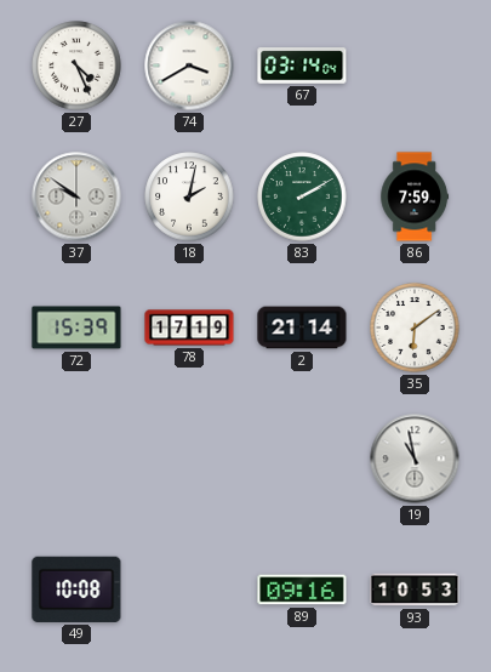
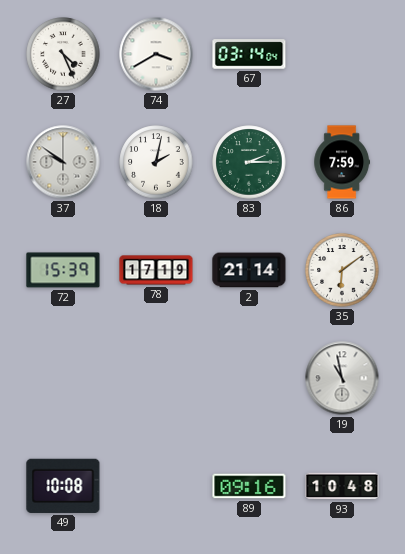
83: 2:10 -> 2:15
93: 10:53 -> 10:48
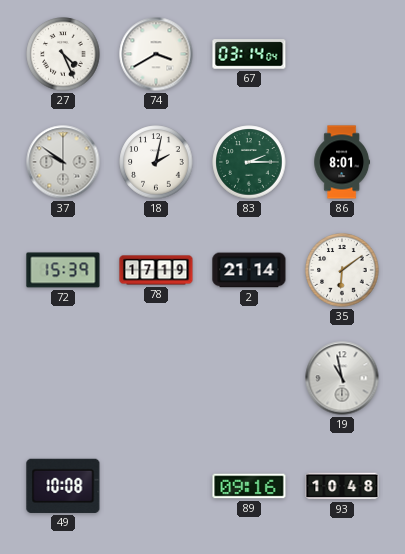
86: 7:59 -> 8:01
